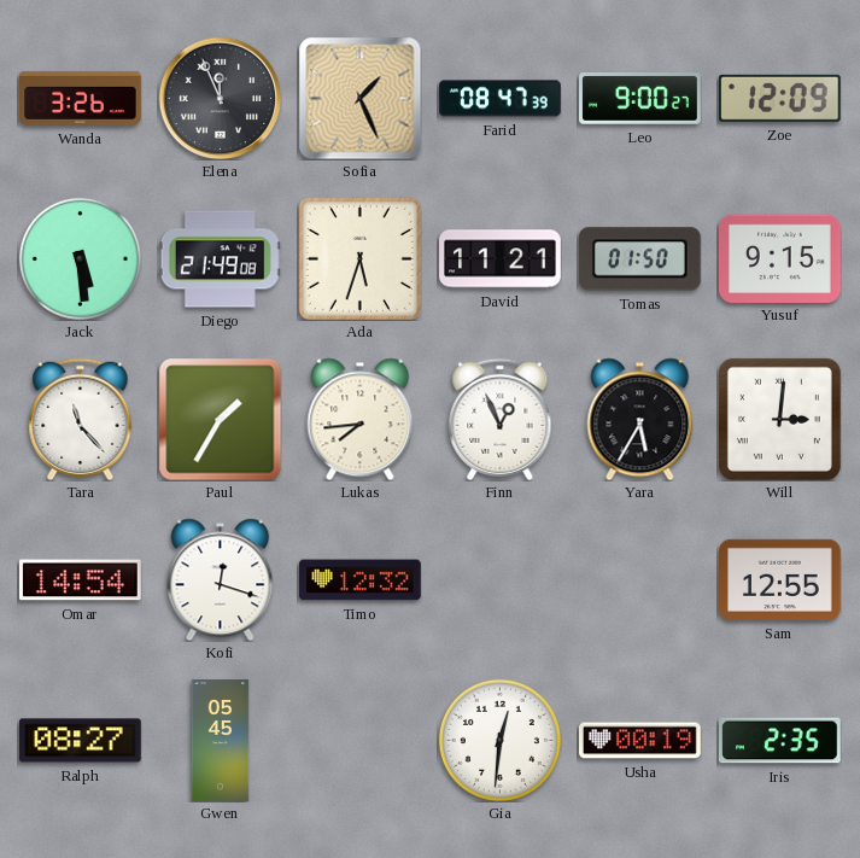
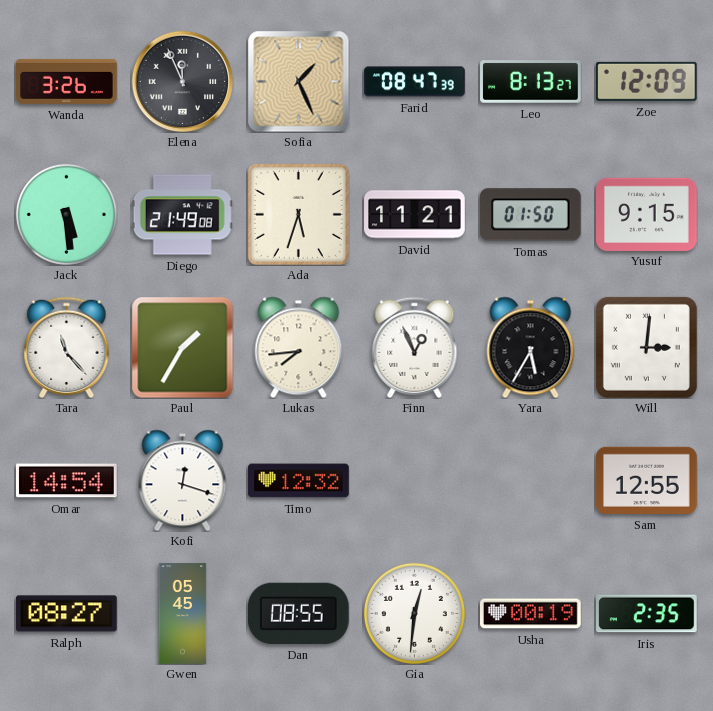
Leo: 9:00 -> 8:13
Dan: none -> 08:55
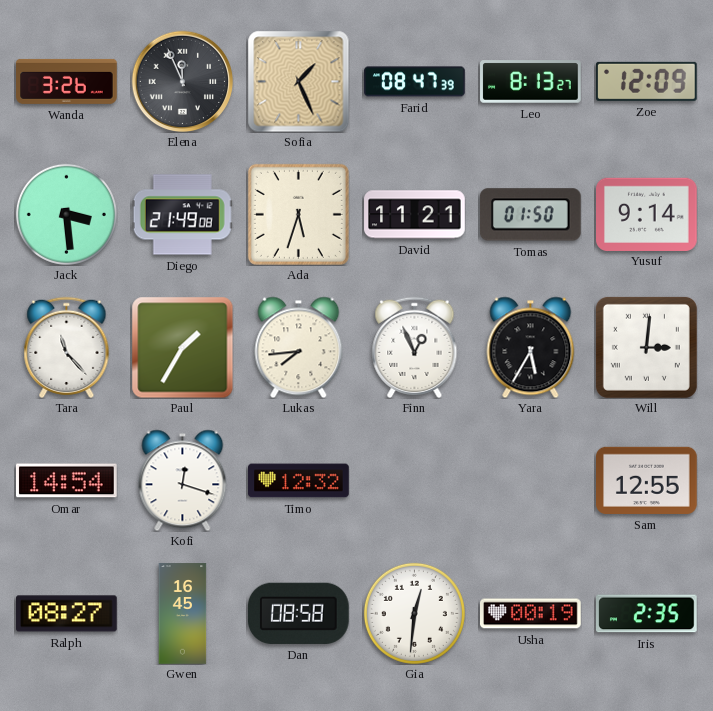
Jack: 5:29 -> 3:29
Yusuf: 9:15 -> 9:14
Gwen: 05:45 -> 16:45
Dan: 08:55 -> 08:58
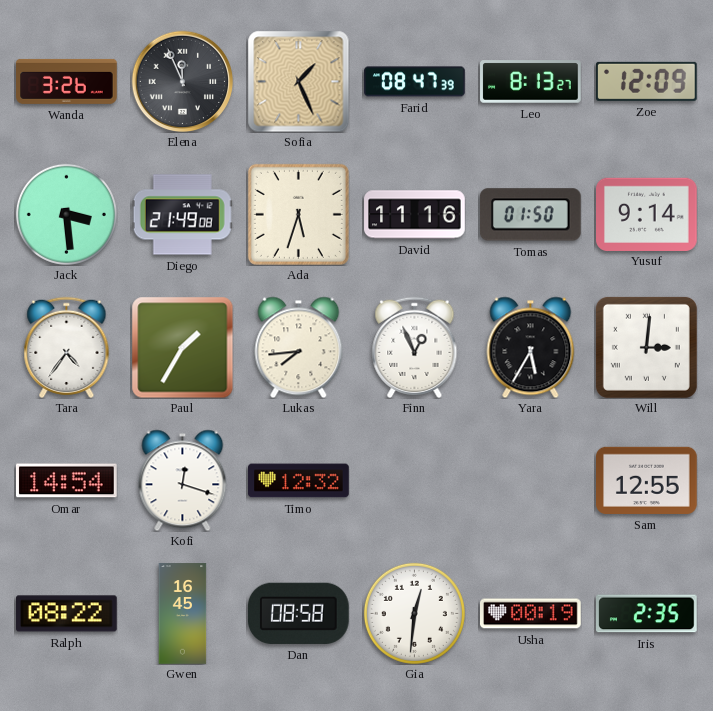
David: 11:21 -> 11:16
Tara: 11:23 -> 4:36
Ralph: 08:27 -> 08:22
